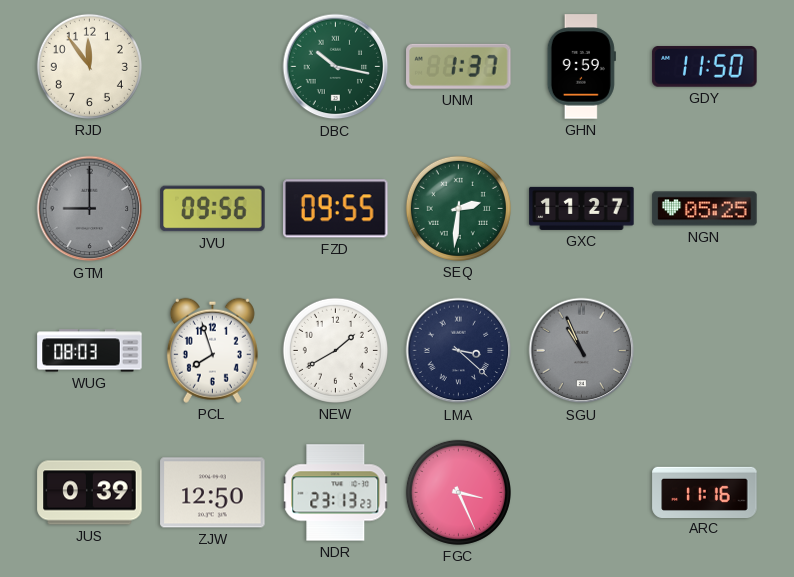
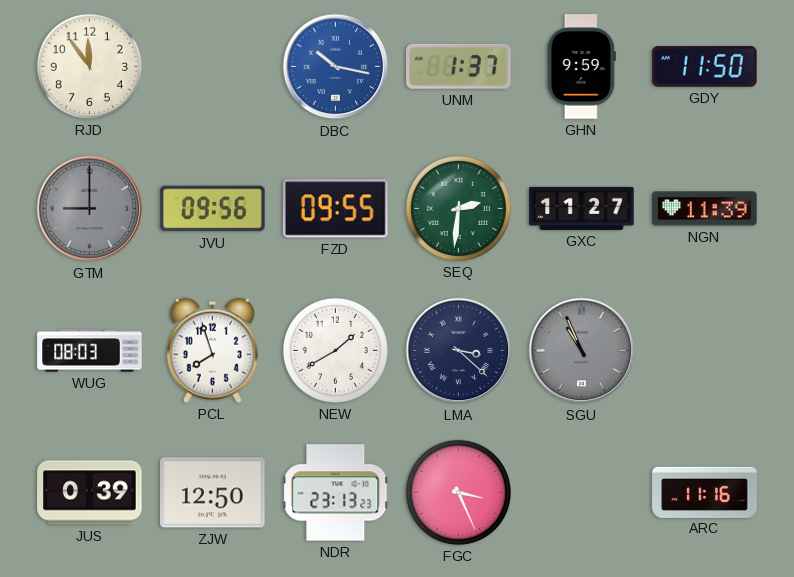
DBC dial: green -> blue
NGN: 05:25 -> 11:39
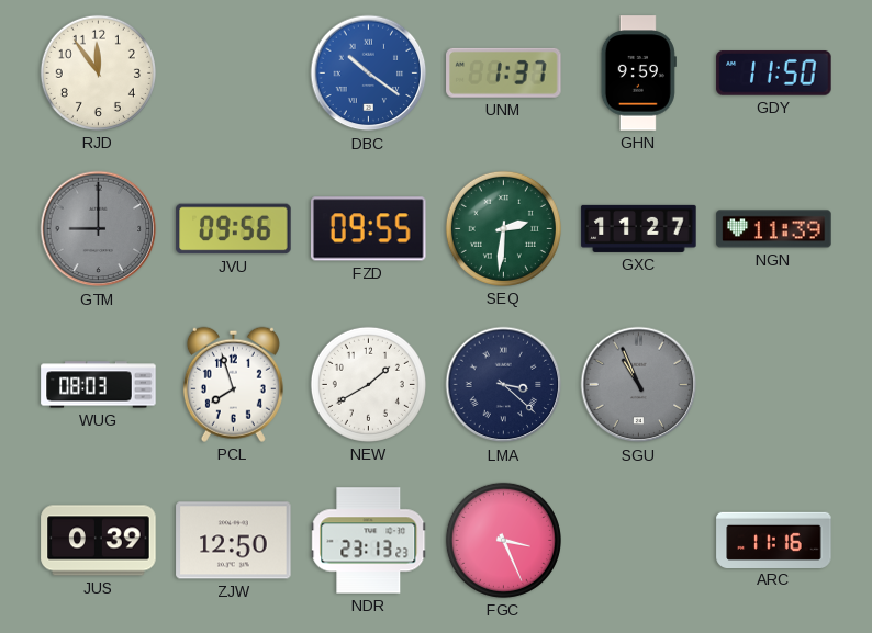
DBC: 10:17 -> 10:21
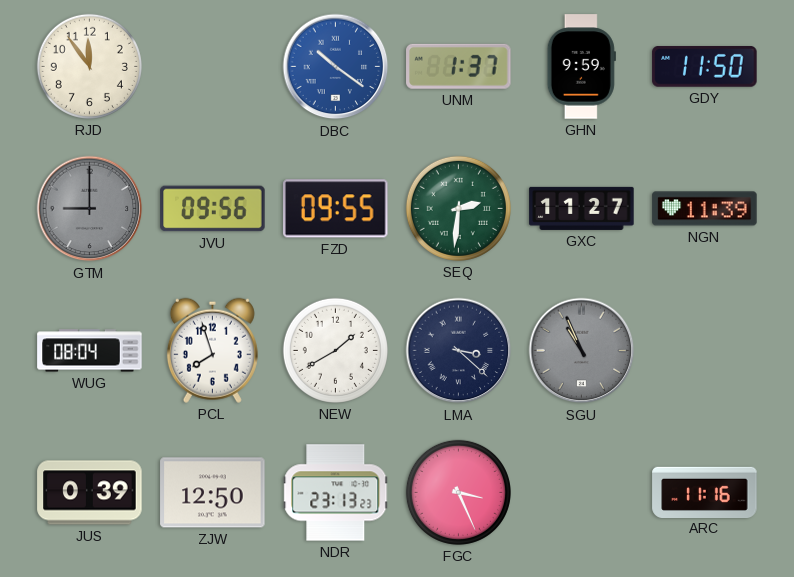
WUG: 08:03 -> 08:04
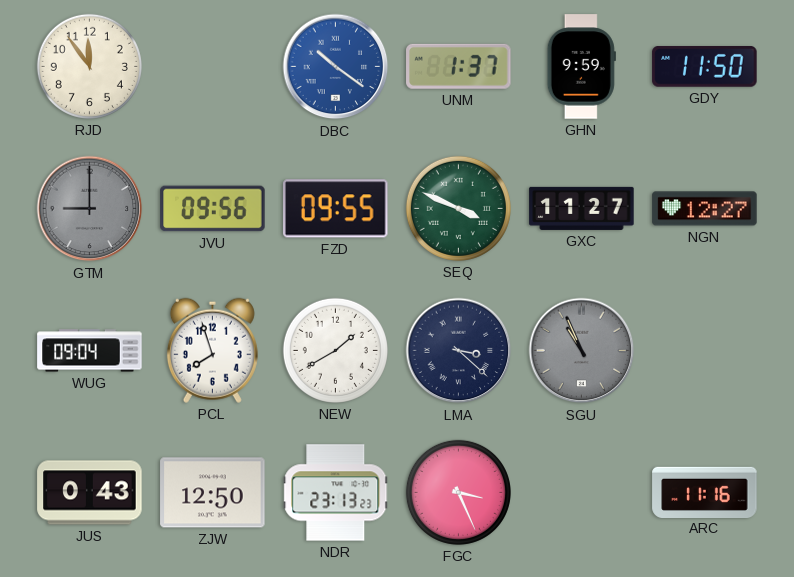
SEQ: 2:31 -> 3:49
NGN: 11:39 -> 12:27
WUG: 08:04 -> 09:04
JUS: 0:39 -> 0:43
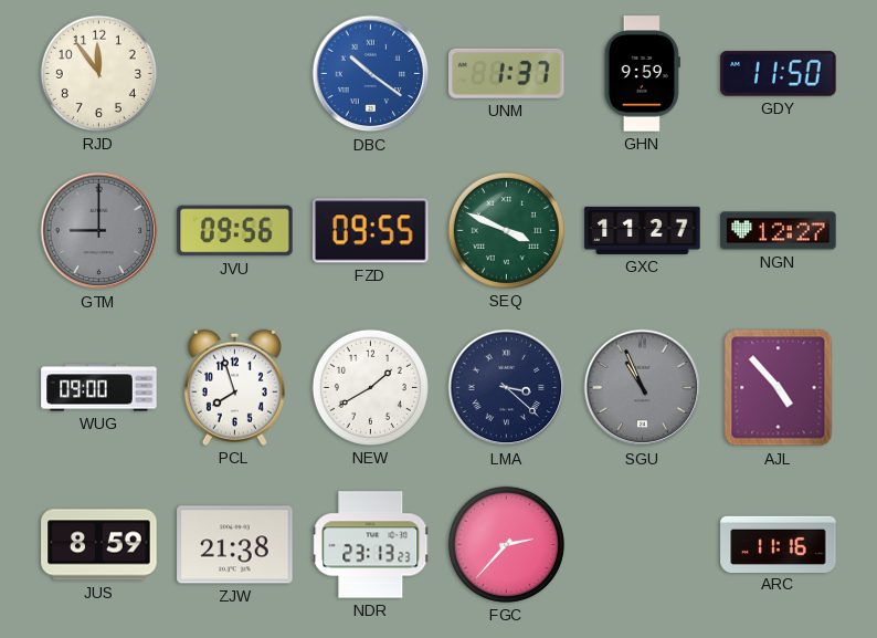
WUG: 09:04 -> 09:00
AJL: none -> 4:53
JUS: 0:43 -> 8:59
ZJW: 12:50 -> 21:38
FGC: 3:26 -> 2:37
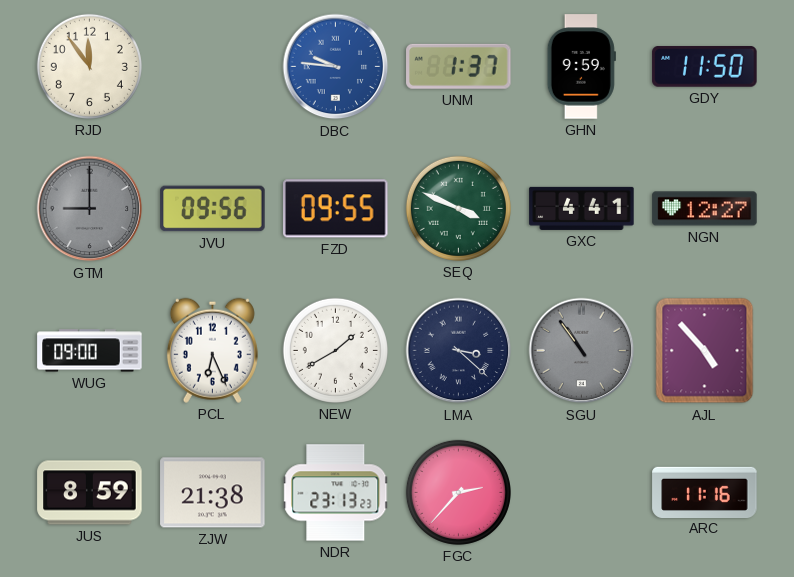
DBC: 10:21 -> 9:46
GXC: 11:27 -> 4:41
PCL: 7:57 -> 6:26
SGU: 10:56 -> 10:54
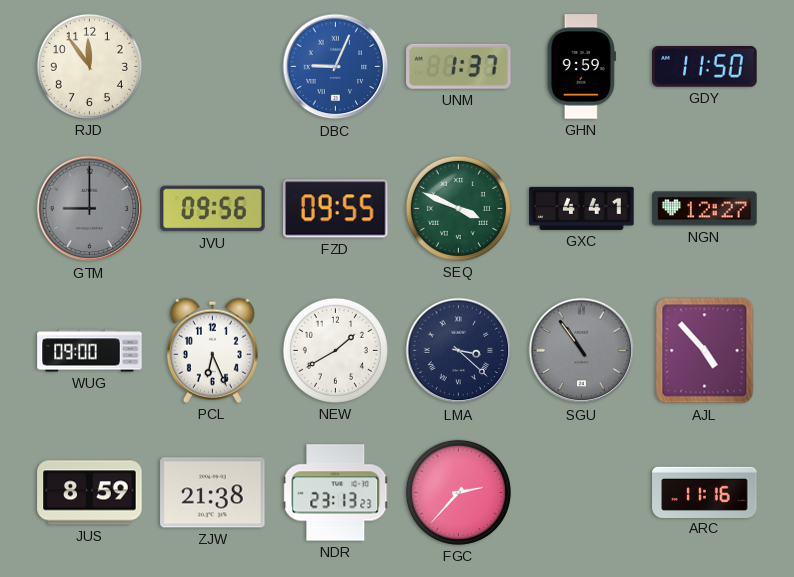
DBC: 9:46 -> 9:04
